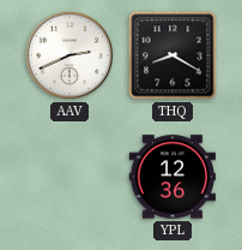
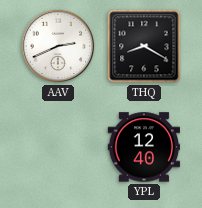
YPL: 12:36 -> 12:40
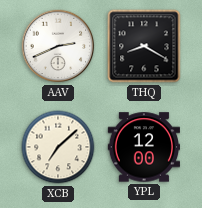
XCB: none -> 7:08
YPL: 12:40 -> 12:00
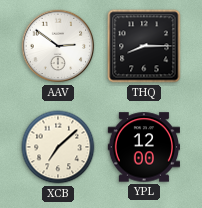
AAV: 2:41 -> 2:51
THQ: 8:20 -> 8:15
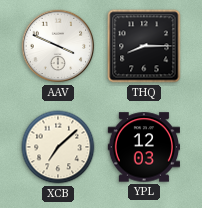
AAV: 2:51 -> 3:49
YPL: 12:00 -> 12:03
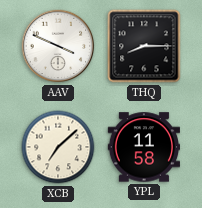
YPL: 12:03 -> 11:58
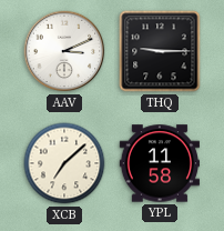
AAV: 3:49 -> 3:11
THQ: 8:15 -> 9:15
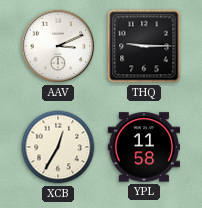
XCB: 7:08 -> 12:35
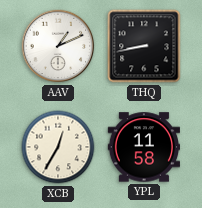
AAV: 3:11 -> 1:11
THQ: 9:15 -> 8:43
